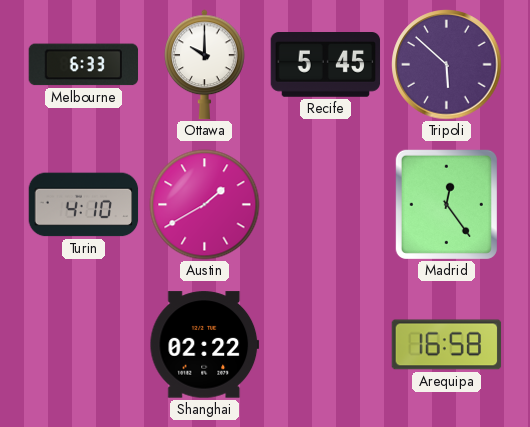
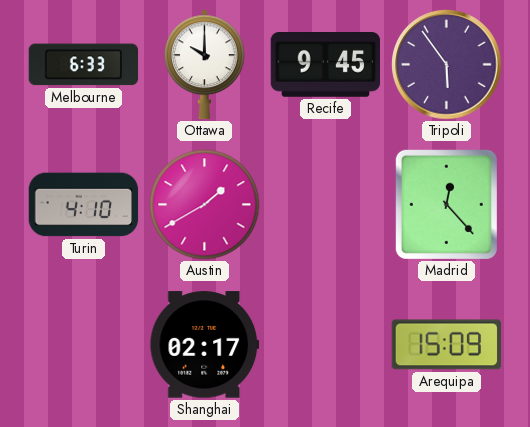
Recife: 5:45 -> 9:45
Tripoli: 5:52 -> 5:54
Madrid: 12:24 -> 12:23
Shanghai: 02:22 -> 02:17
Arequipa: 16:58 -> 15:09
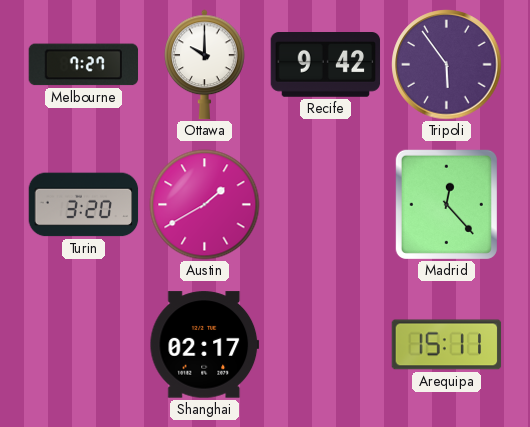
Melbourne: 6:33 -> 7:27
Recife: 9:45 -> 9:42
Turin: 4:10 -> 3:20
Arequipa: 15:09 -> 15:11
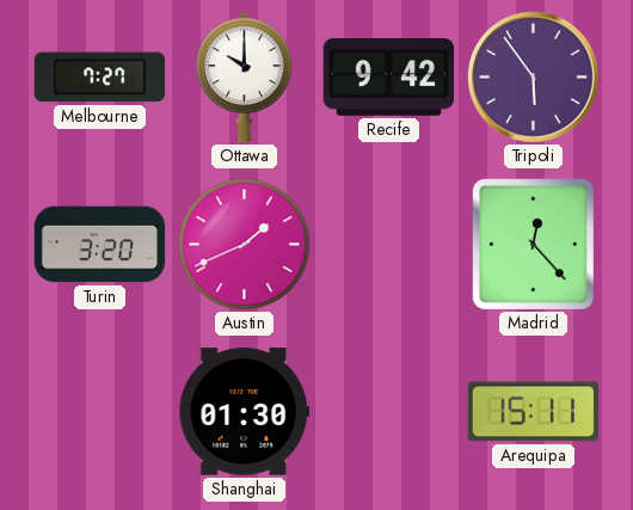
Austin: 1:40 -> 1:41
Shanghai: 02:17 -> 01:30
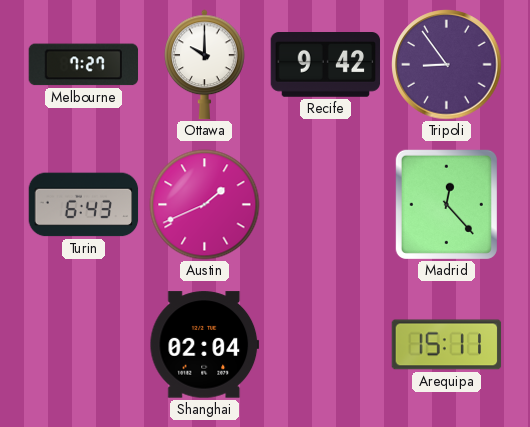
Tripoli: 5:54 -> 8:54
Turin: 3:20 -> 6:43
Shanghai: 01:30 -> 02:04
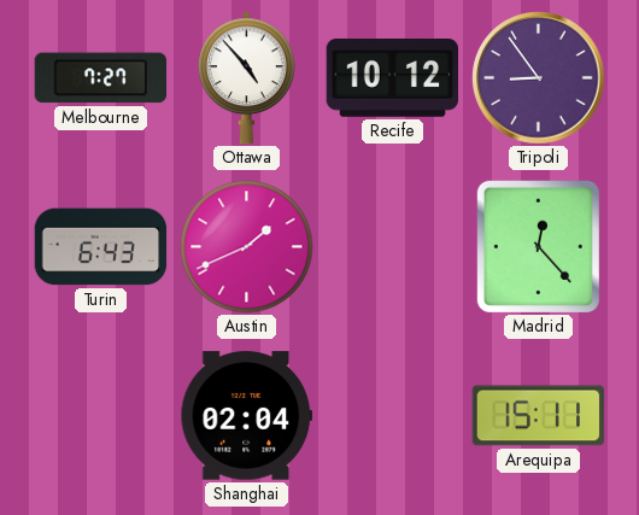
Ottawa: 10:00 -> 4:53
Recife: 9:42 -> 10:12
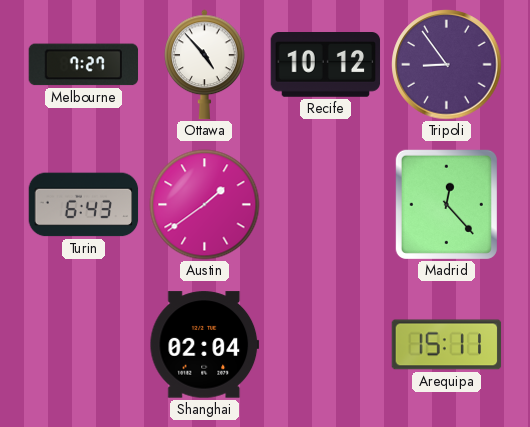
Austin: 1:41 -> 1:39
